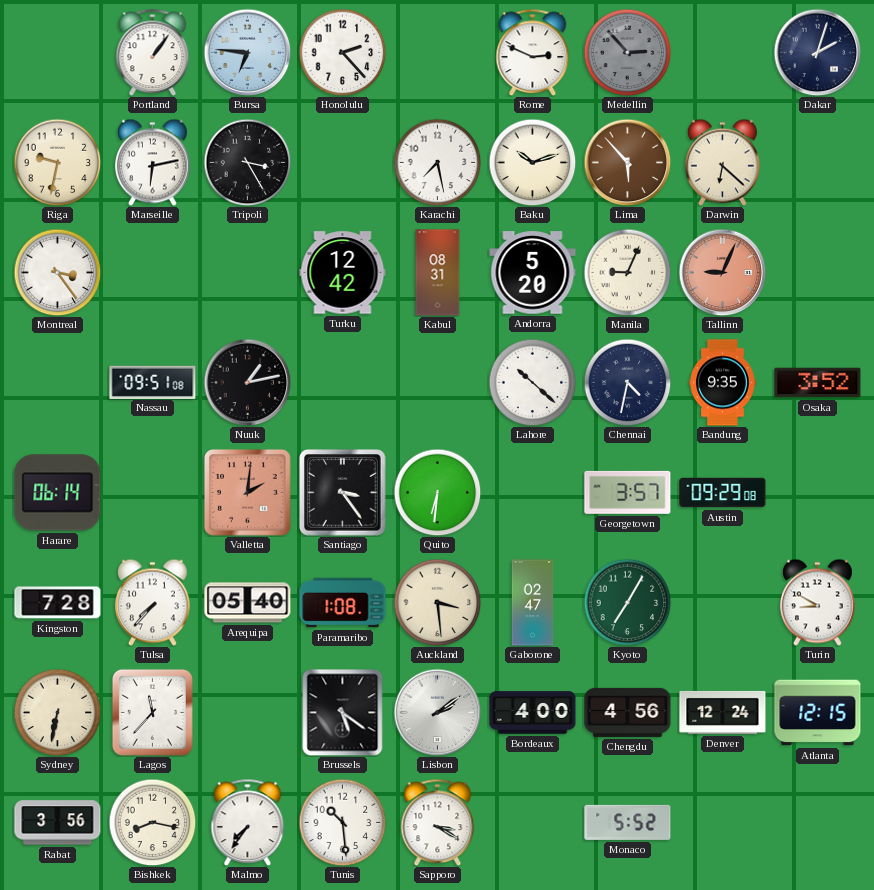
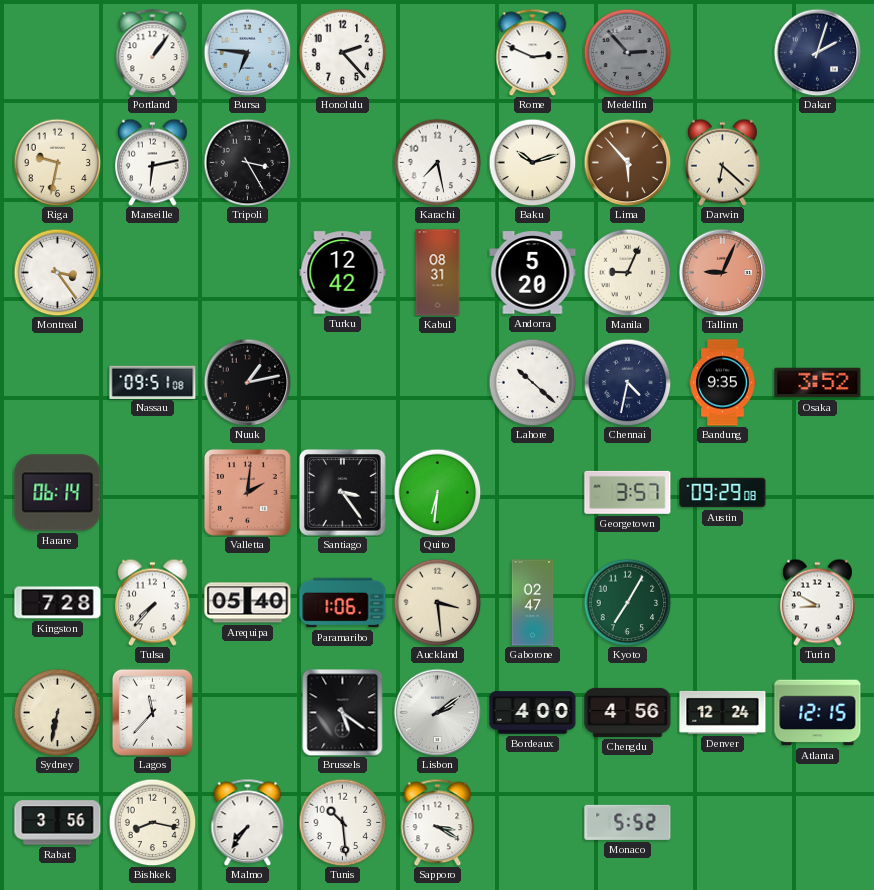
Paramaribo: 1:08 -> 1:06
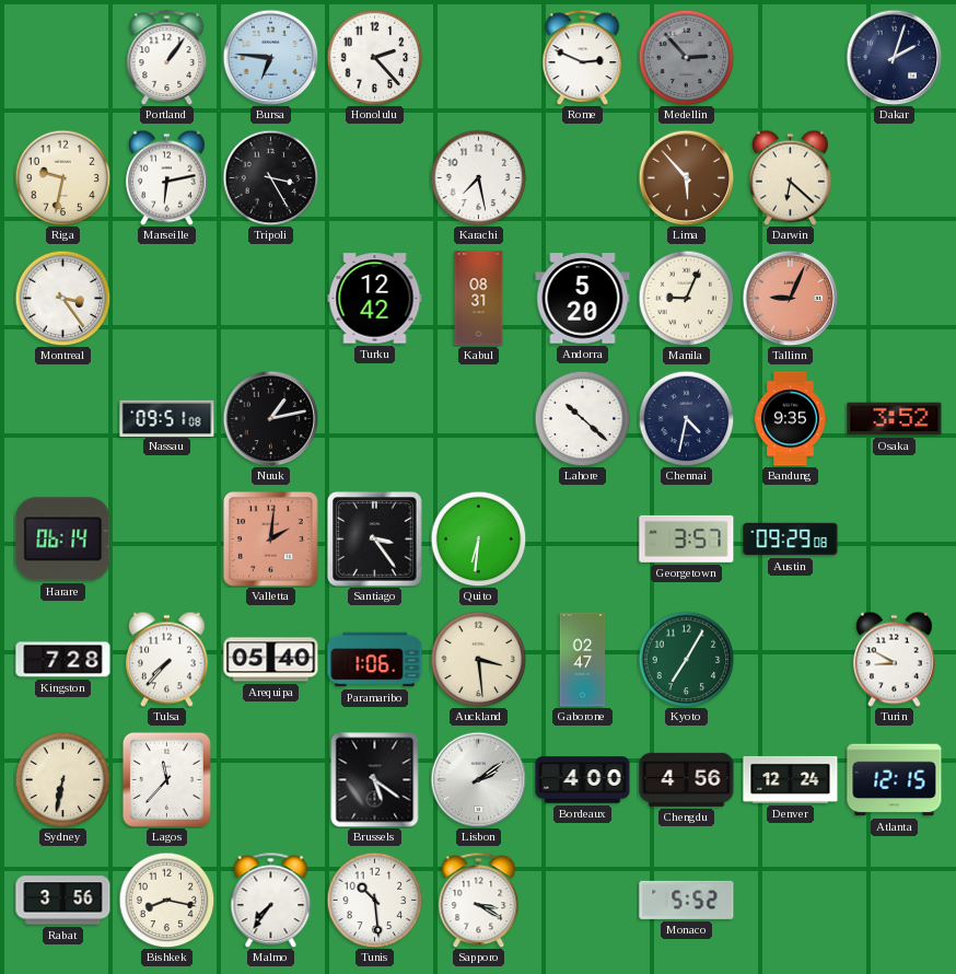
Baku: 10:12 -> none
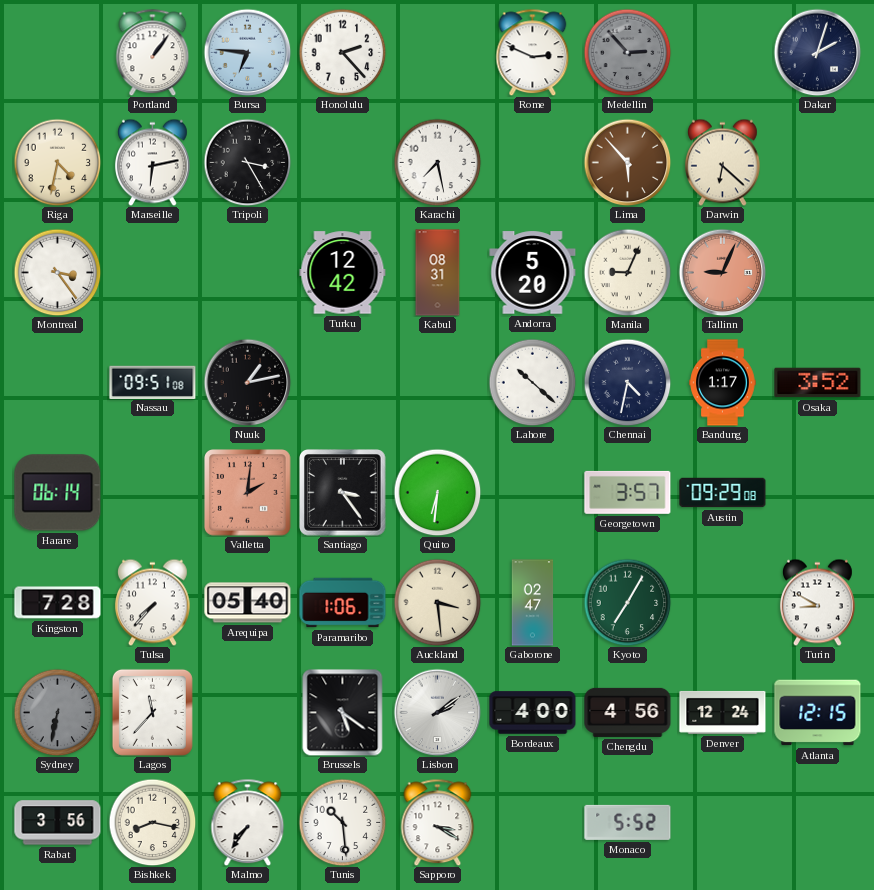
Riga: 9:32 -> 4:32
Bandung: 9:35 -> 1:17
Sydney dial: cream -> grey
